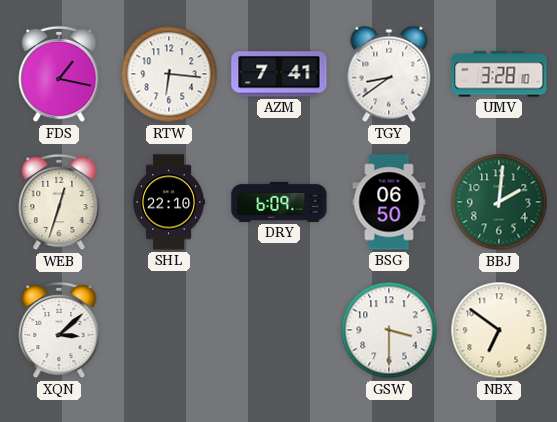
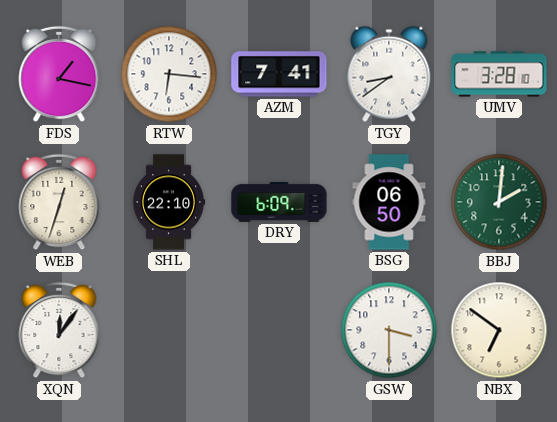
XQN: 3:08 -> 12:06
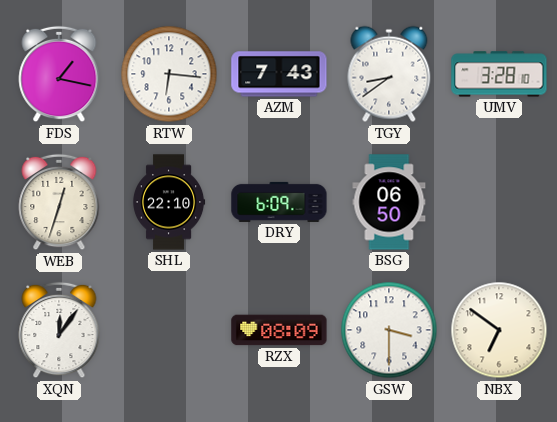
AZM: 7:41 -> 7:43
BBJ: 2:01 -> none
RZX: none -> 08:09
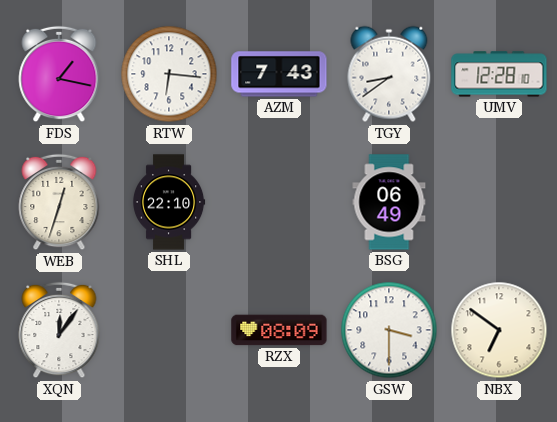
UMV: 3:28 -> 12:28
DRY: 6:09 -> none
BSG: 06:50 -> 06:49
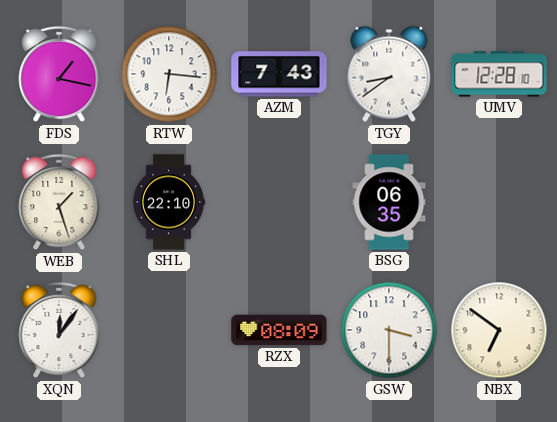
WEB: 12:33 -> 1:27
BSG: 06:49 -> 06:35
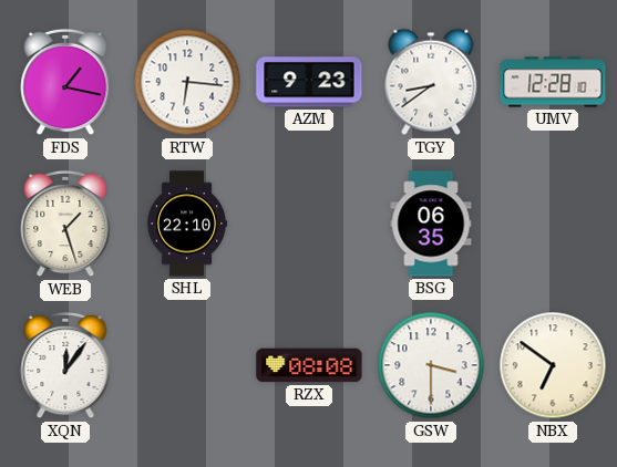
AZM: 7:43 -> 9:23
RZX: 08:09 -> 08:08
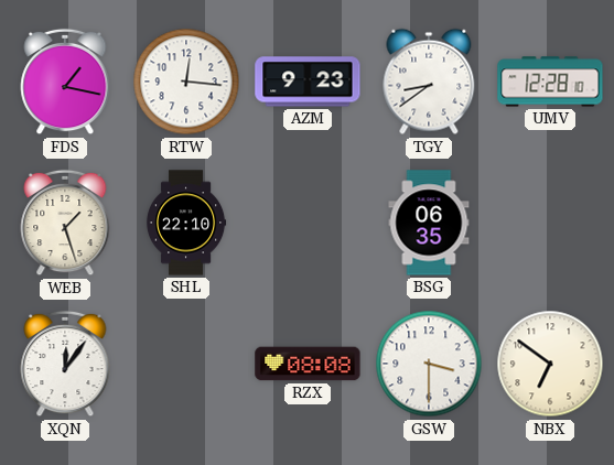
RTW: 6:16 -> 12:16
